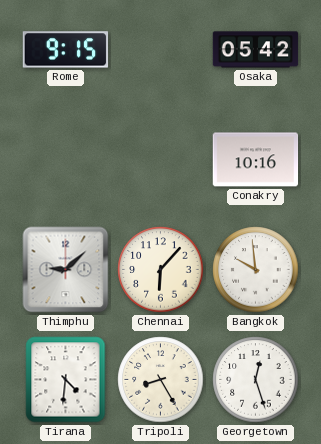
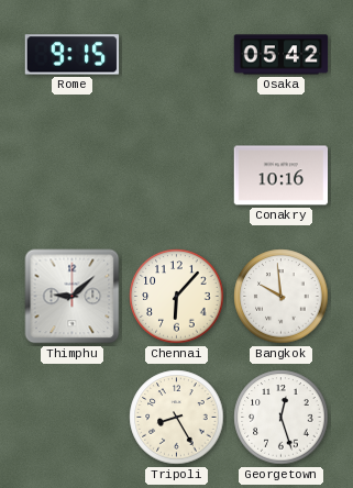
Tirana: 4:31 -> none
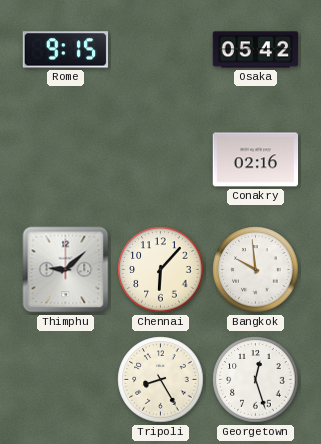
Conakry: 10:16 -> 02:16
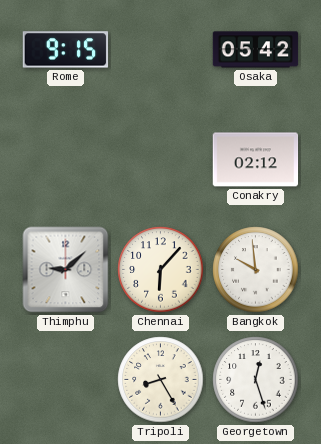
Conakry: 02:16 -> 02:12
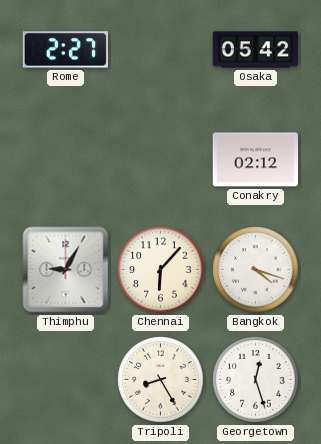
Rome: 9:15 -> 2:27
Thimphu: 9:08 -> 9:05
Bangkok: 9:59 -> 4:18
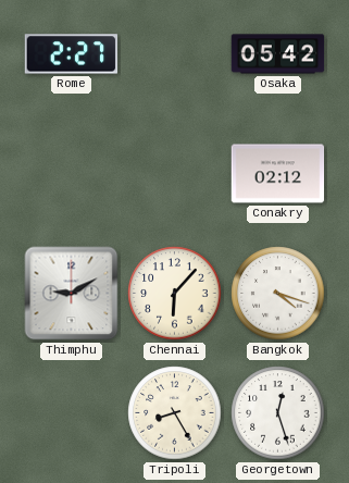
Thimphu: 9:05 -> 9:10
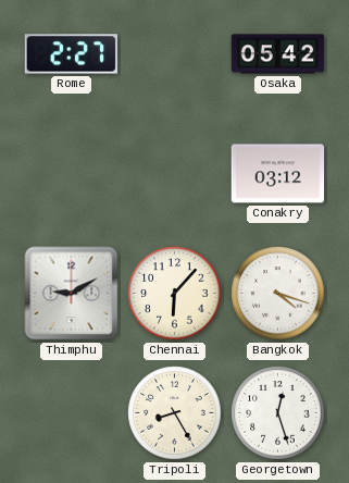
Conakry: 02:12 -> 03:12
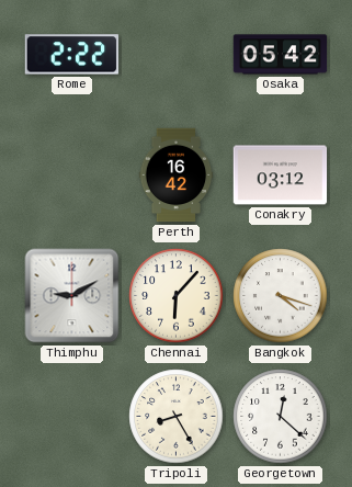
Rome: 2:27 -> 2:22
Perth: none -> 16:42
Georgetown: 12:27 -> 12:22
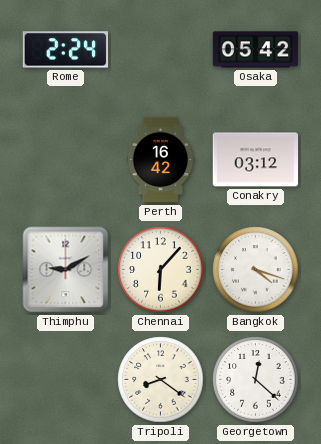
Rome: 2:22 -> 2:24
Tripoli: 8:25 -> 8:21
